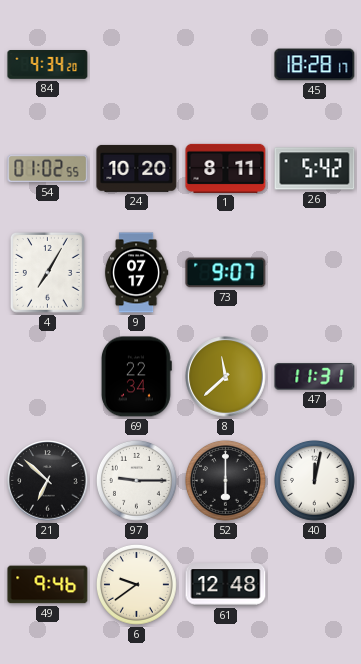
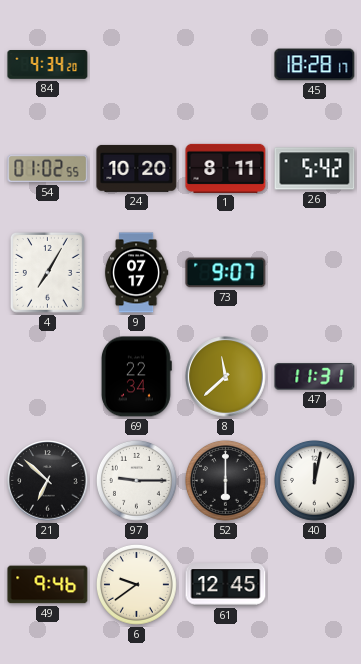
61: 12:48 -> 12:45
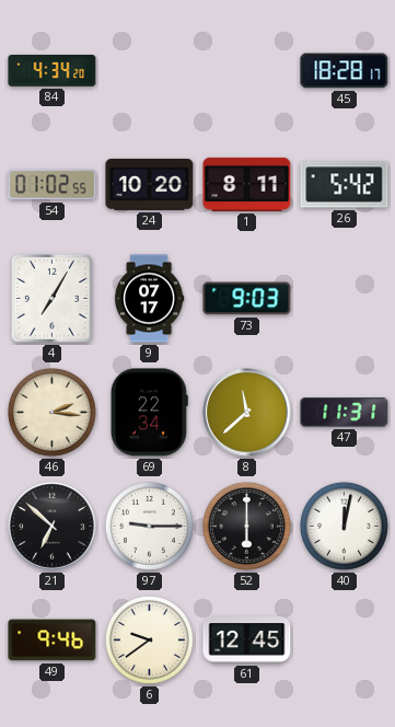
73: 9:07 -> 9:03
46: none -> 2:16
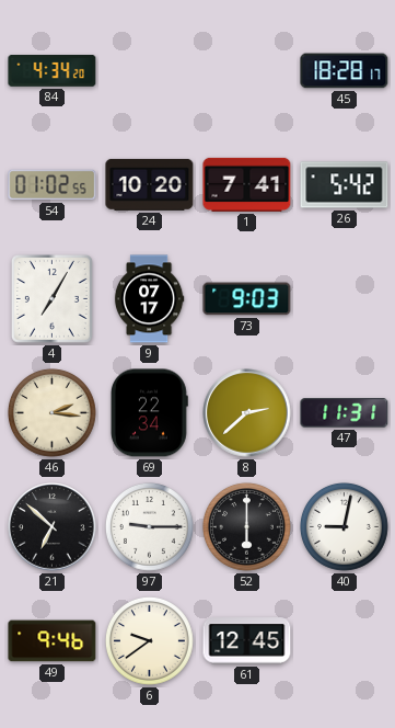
1: 8:11 -> 7:41
8: 11:38 -> 2:38
40: 12:02 -> 9:02
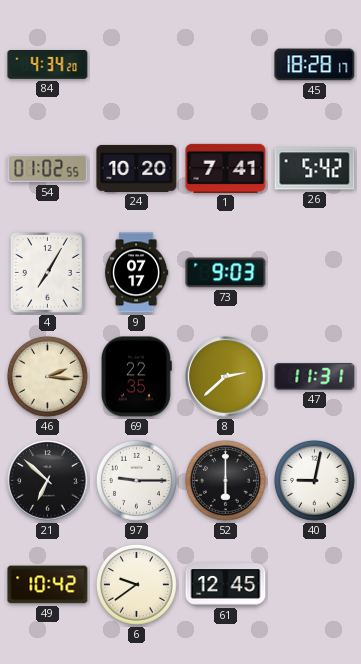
69: 22:34 -> 22:35
49: 9:46 -> 10:42
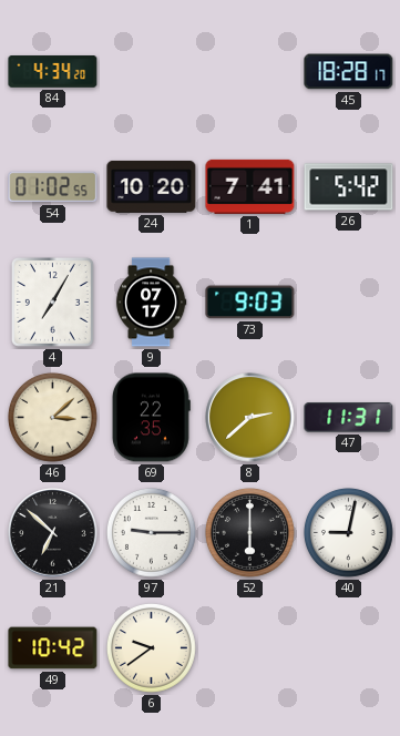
46: 2:16 -> 3:08
61: 12:45 -> none
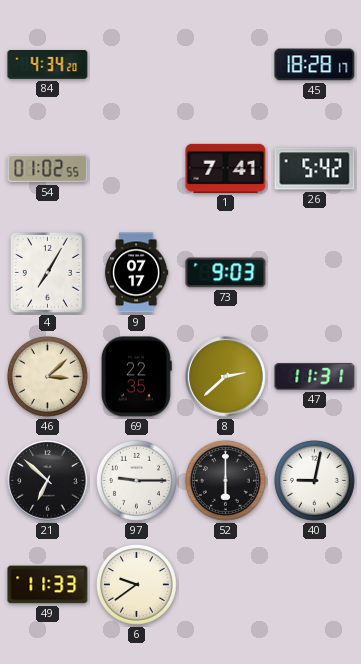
24: 10:20 -> none
49: 10:42 -> 11:33
